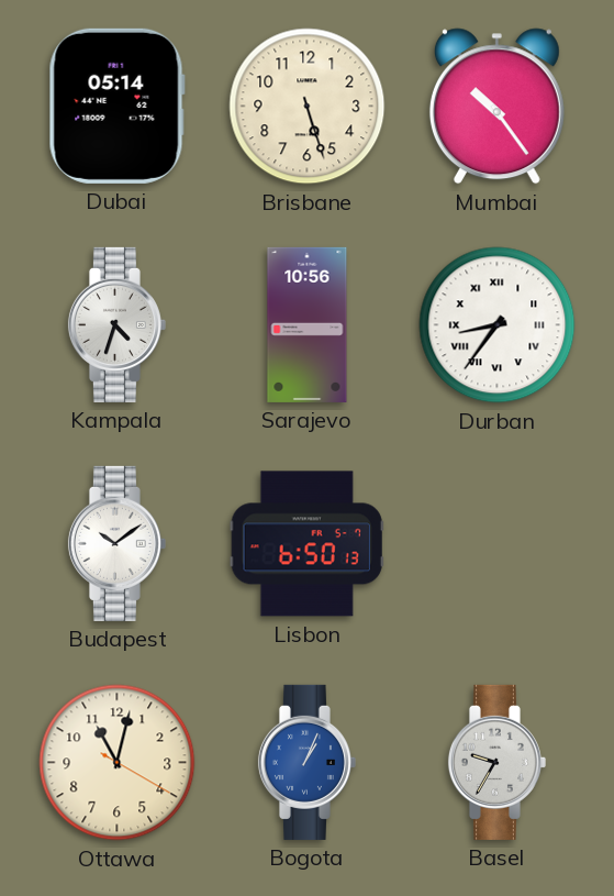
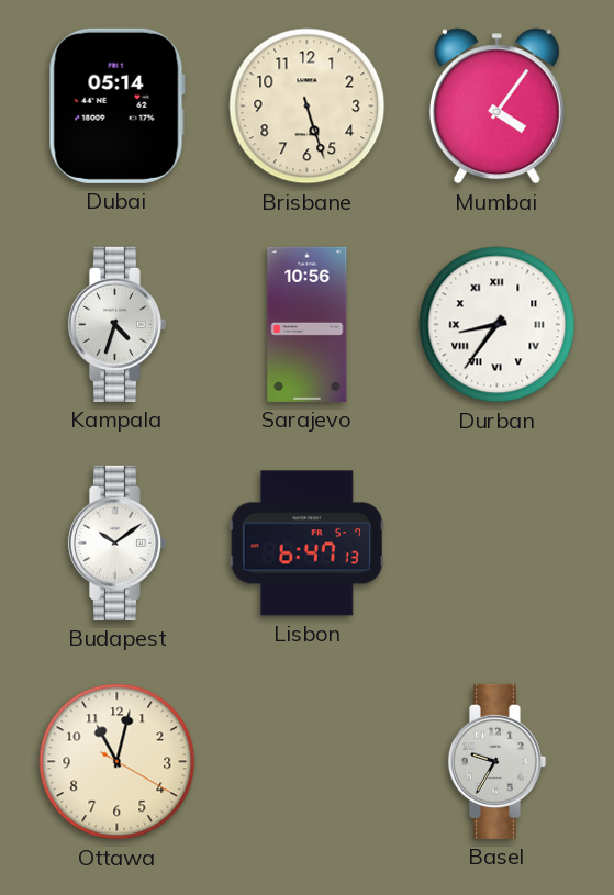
Mumbai: 10:24 -> 4:06
Lisbon: 6:50 -> 6:47
Bogota: 1:04 -> none
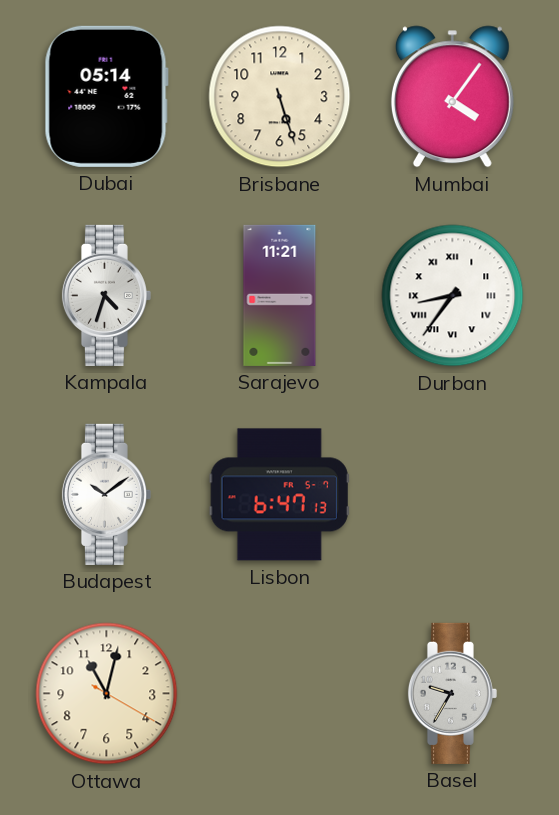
Sarajevo: 10:56 -> 11:21
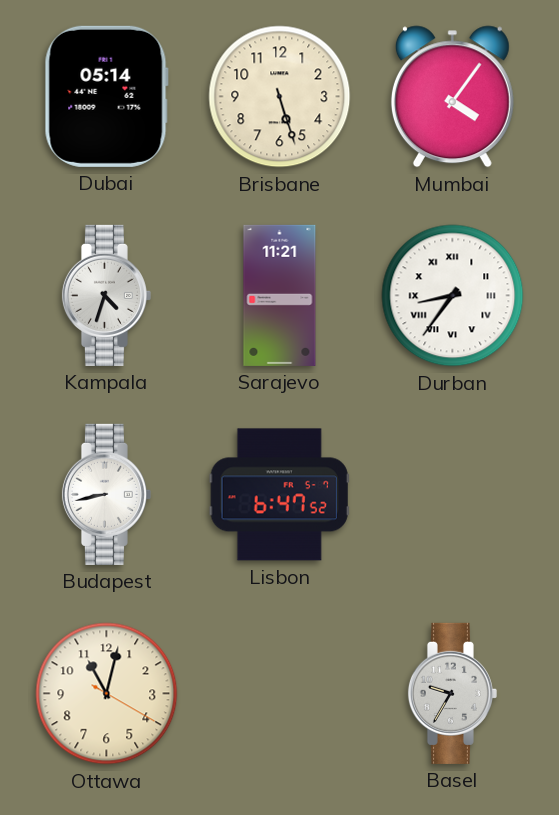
Budapest: 10:09 -> 8:43
Lisbon: 6:47:13 -> 6:47:52
